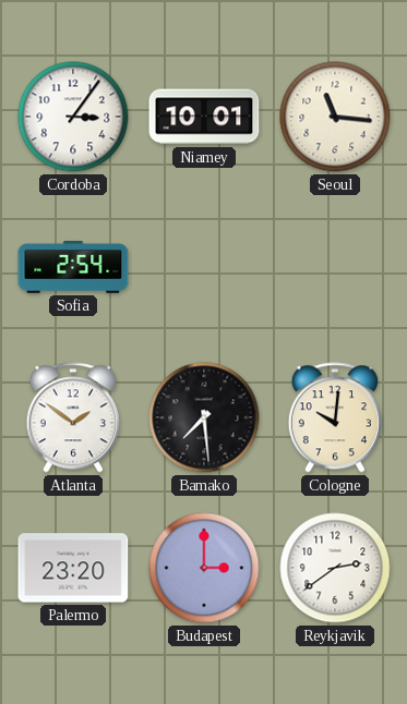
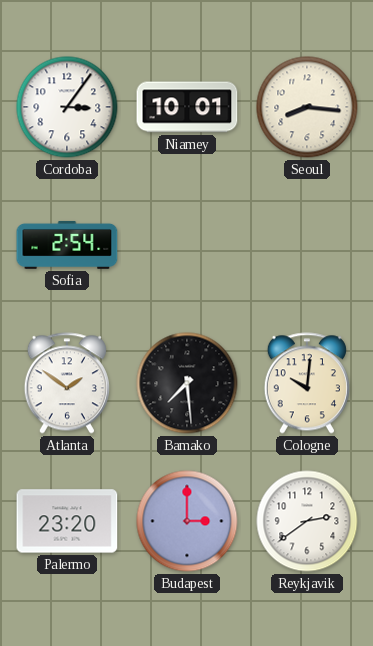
Seoul: 11:16 -> 8:16
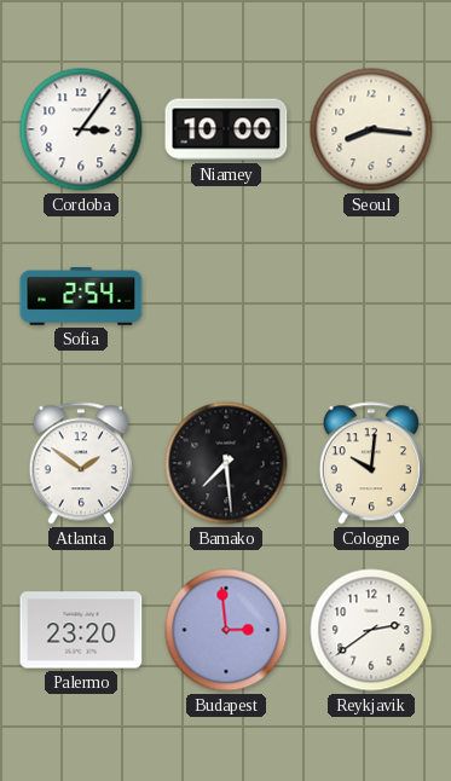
Niamey: 10:01 -> 10:00
Budapest: 3:00 -> 2:59
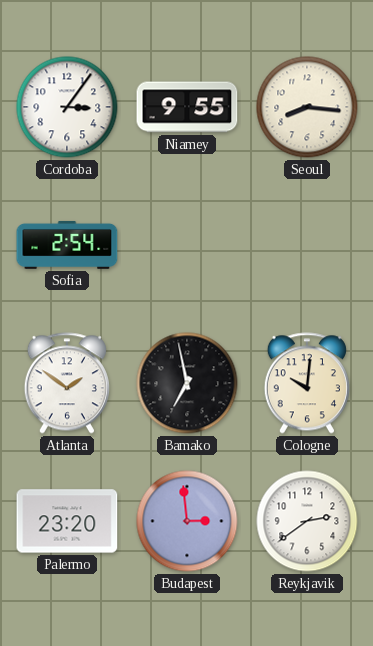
Niamey: 10:00 -> 9:55
Bamako: 7:29 -> 6:58
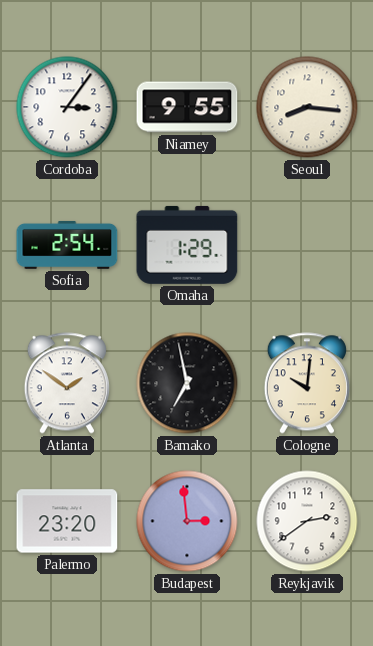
Omaha: none -> 1:29
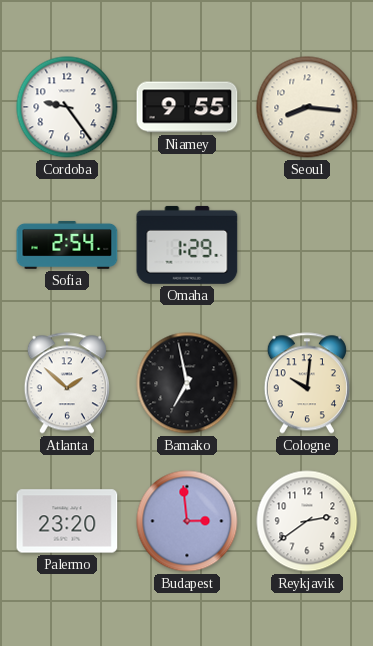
Cordoba: 3:06 -> 9:24
Atlanta: 1:51 -> 1:52
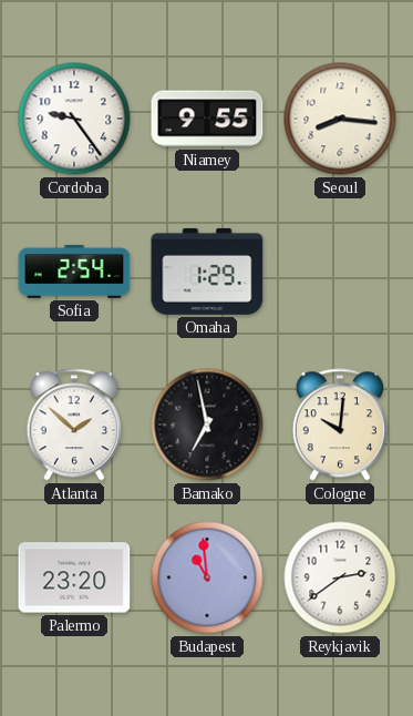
Budapest: 2:59 -> 10:59
